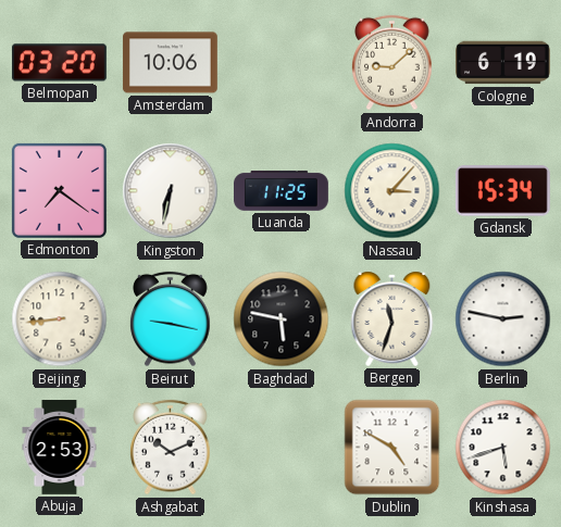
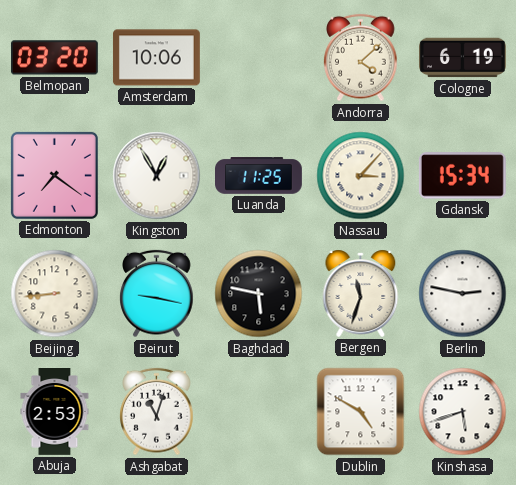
Andorra: 9:08 -> 4:08
Kingston: 6:32 -> 12:55
Ashgabat: 10:11 -> 11:03
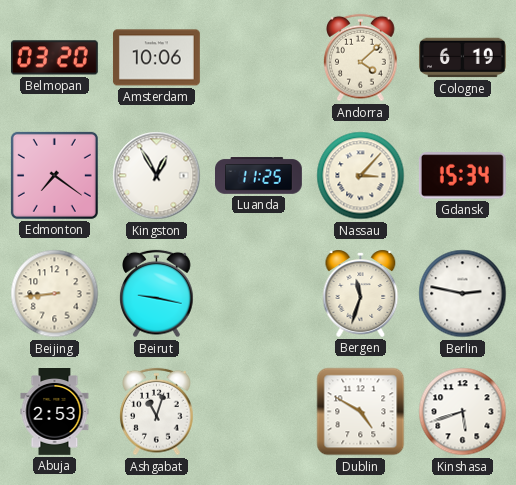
Baghdad: 5:47 -> none
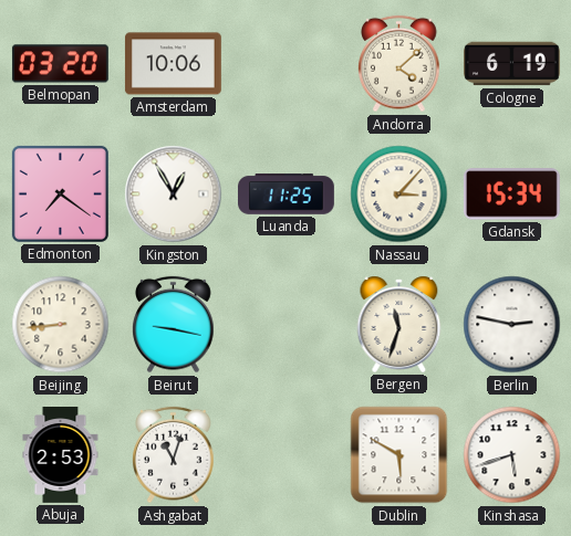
Dublin: 4:50 -> 5:50
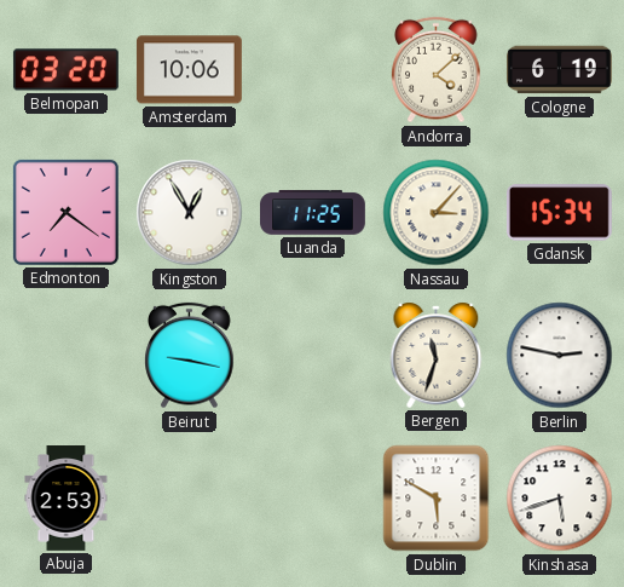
Beijing: 8:44 -> none
Ashgabat: 11:03 -> none
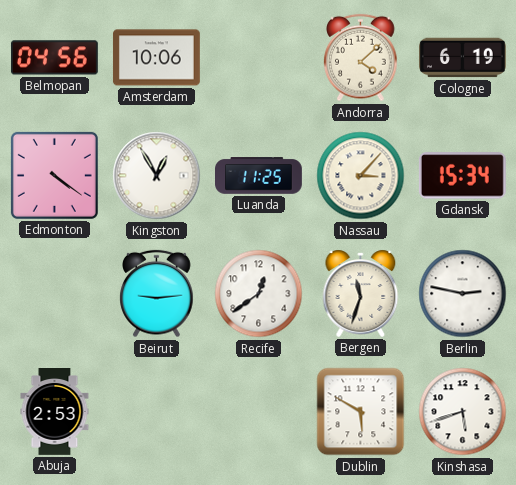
Belmopan: 03:20 -> 04:56
Edmonton: 7:21 -> 4:21
Beirut: 9:17 -> 9:14
Recife: none -> 12:39
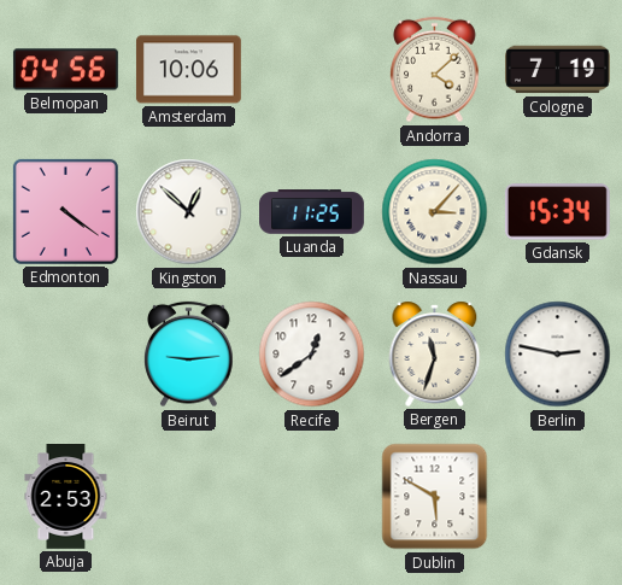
Cologne: 6:19 -> 7:19
Kingston: 12:55 -> 12:52
Kinshasa: 5:42 -> none
